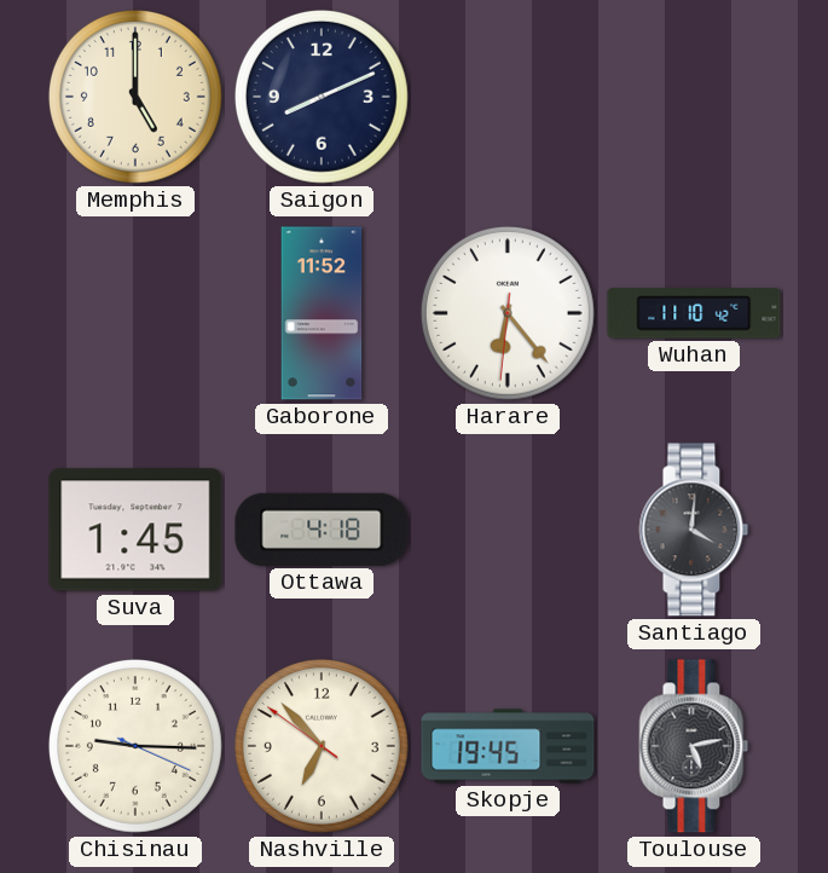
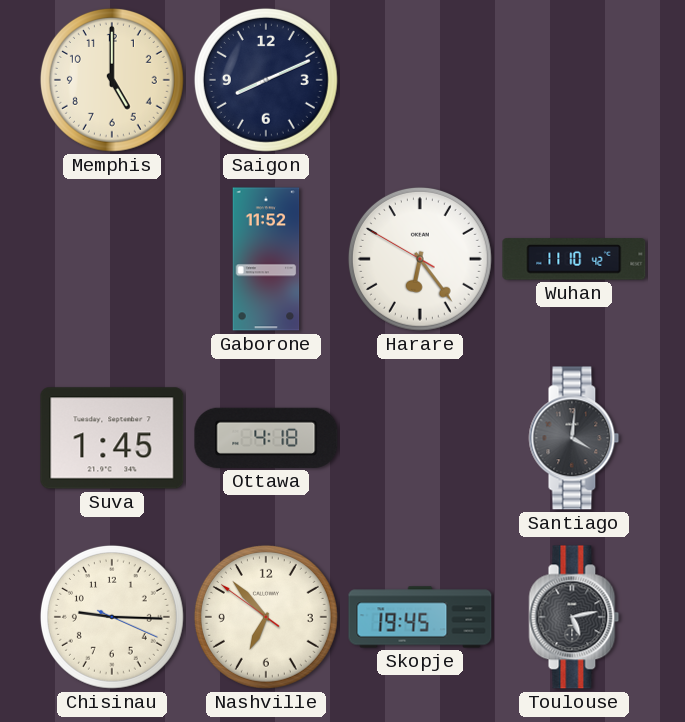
Harare: 6:23:31 -> 6:23:50
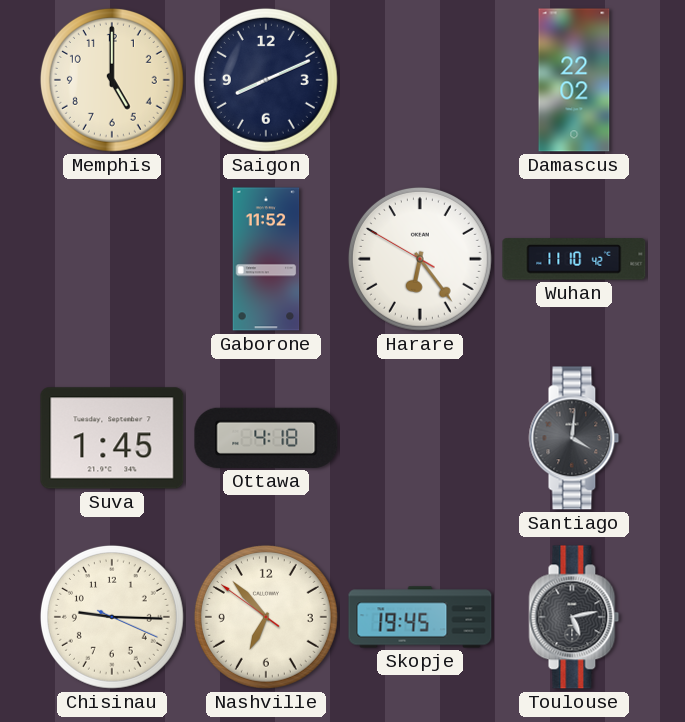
Damascus: none -> 22:02
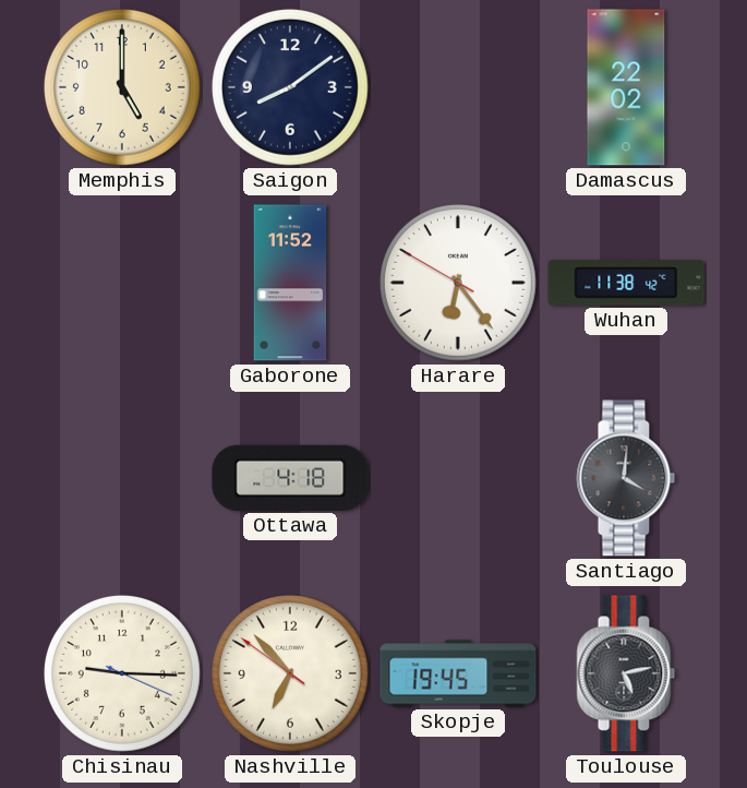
Saigon: 8:11 -> 8:09
Wuhan: 11:10 -> 11:38
Suva: 1:45 -> none
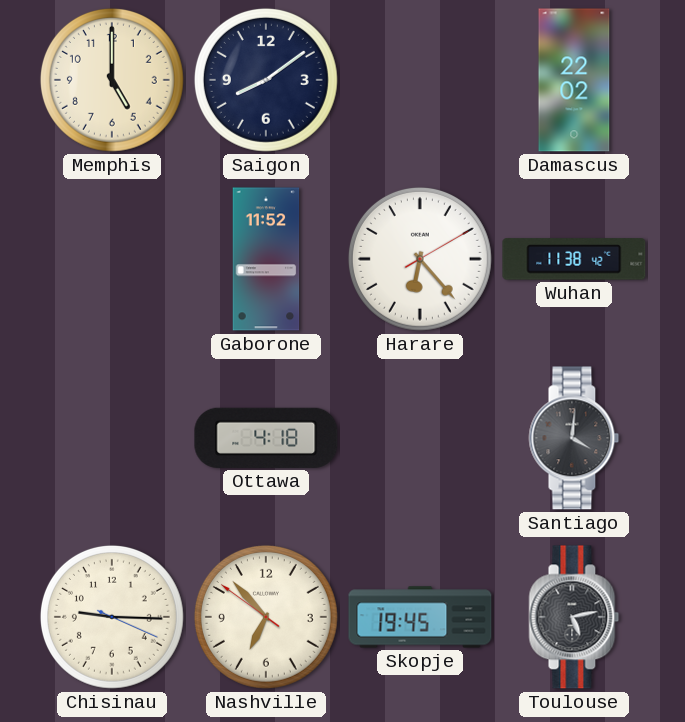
Harare: 6:23:50 -> 6:23:10
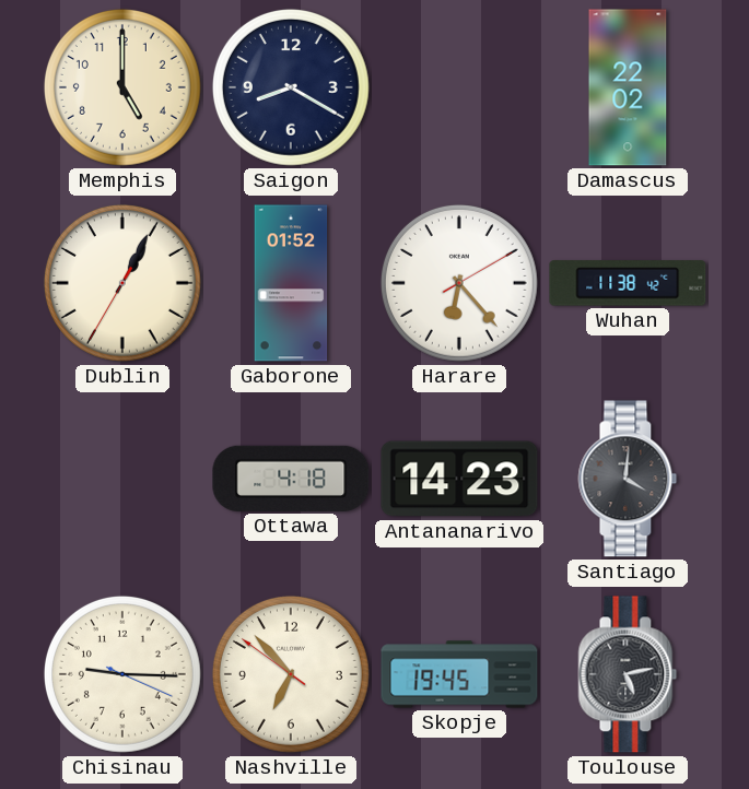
Saigon: 8:09 -> 8:20
Dublin: none -> 1:04
Gaborone: 11:52 -> 01:52
Antananarivo: none -> 14:23
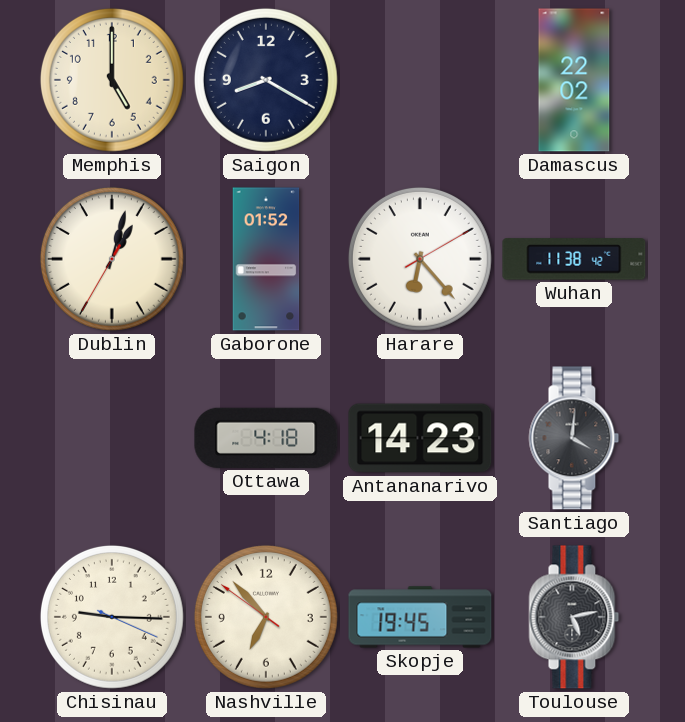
Dublin: 1:04 -> 1:02
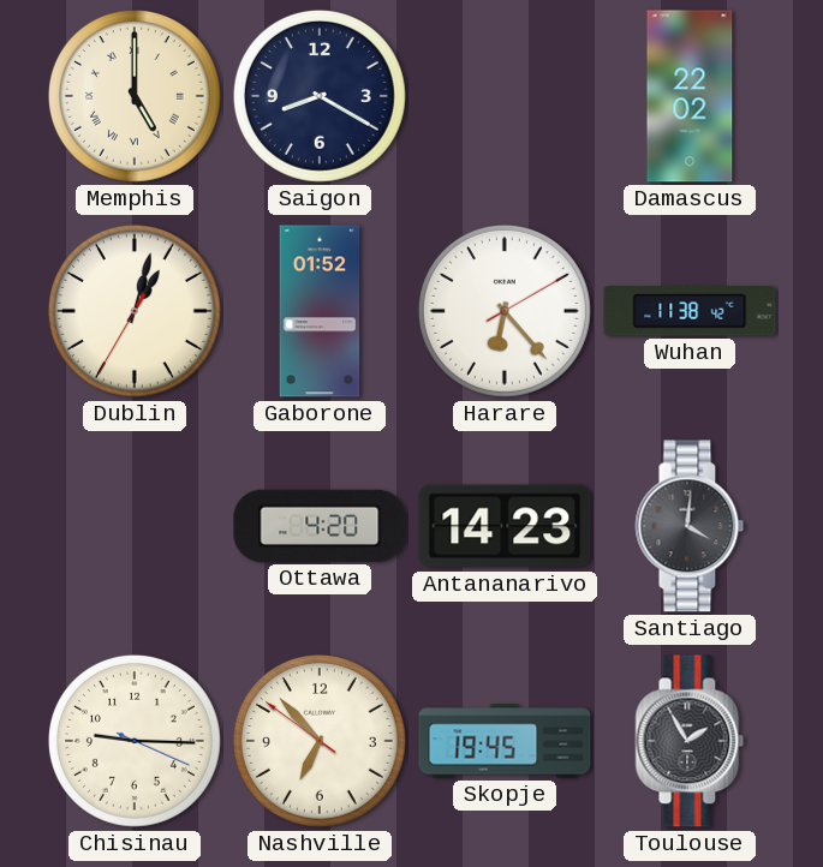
Memphis numerals: Arabic -> Roman
Ottawa: 4:18 -> 4:20
Toulouse: 5:13 -> 1:55
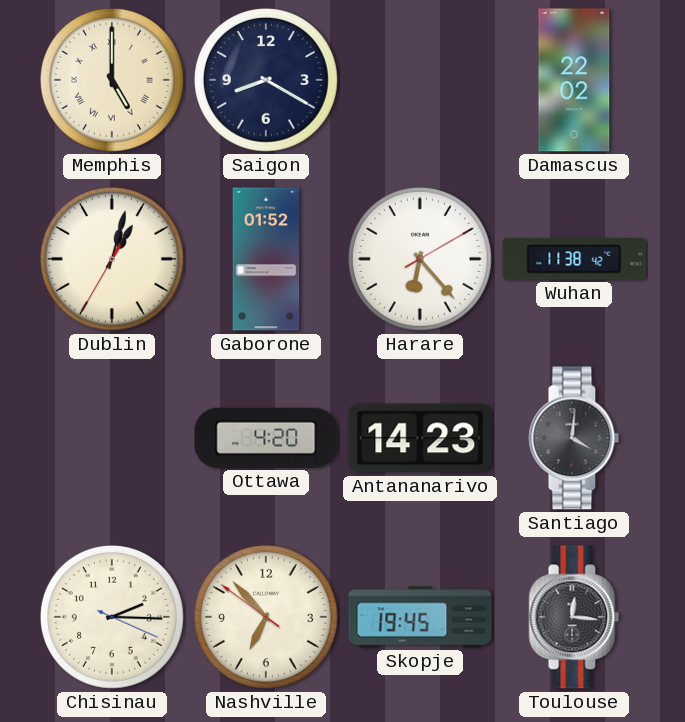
Chisinau: 9:15 -> 2:15
Toulouse: 1:55 -> 12:16
